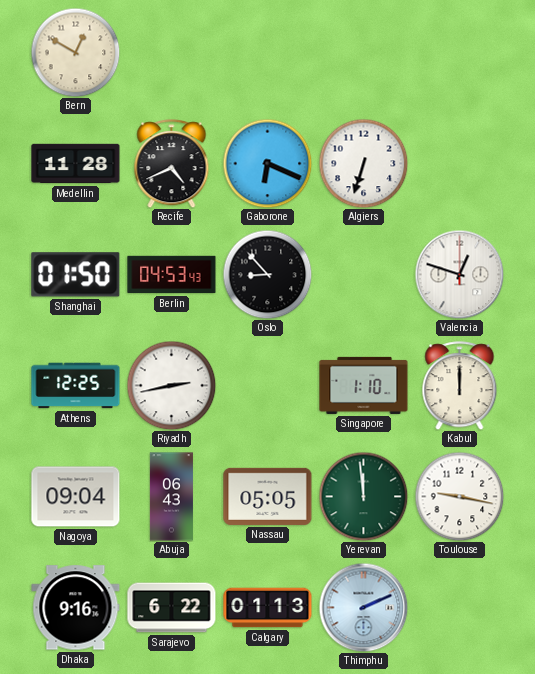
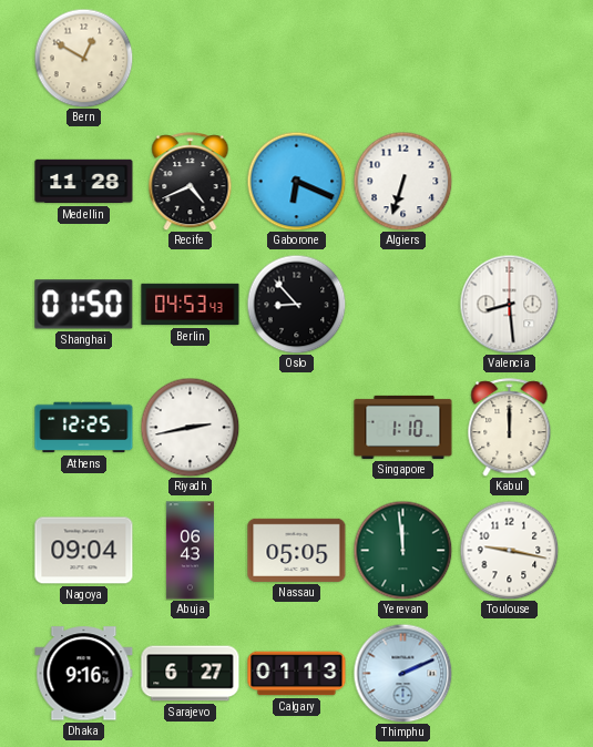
Valencia: 12:48 -> 8:29
Sarajevo: 6:22 -> 6:27
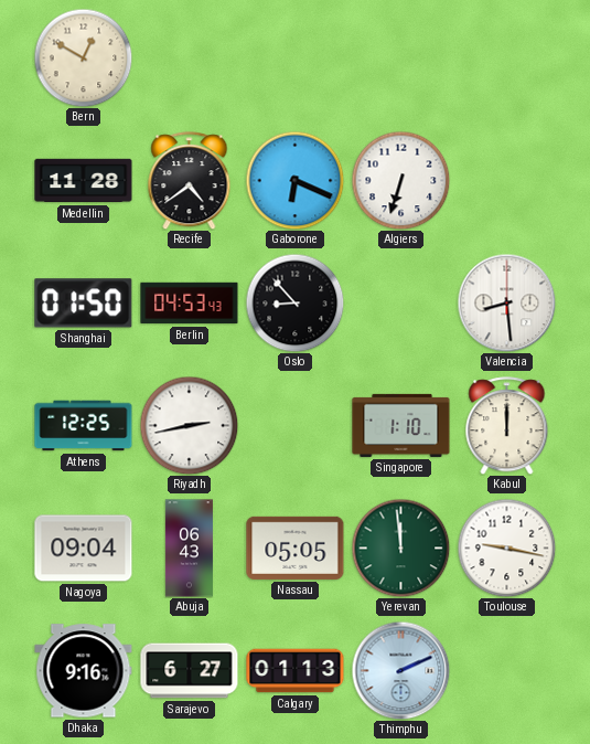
Recife: 4:41 -> 4:39
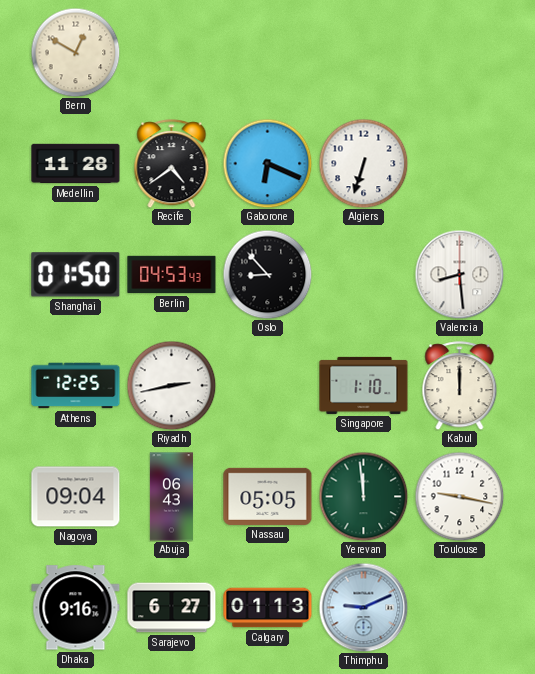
Thimphu: 2:11 -> 9:11
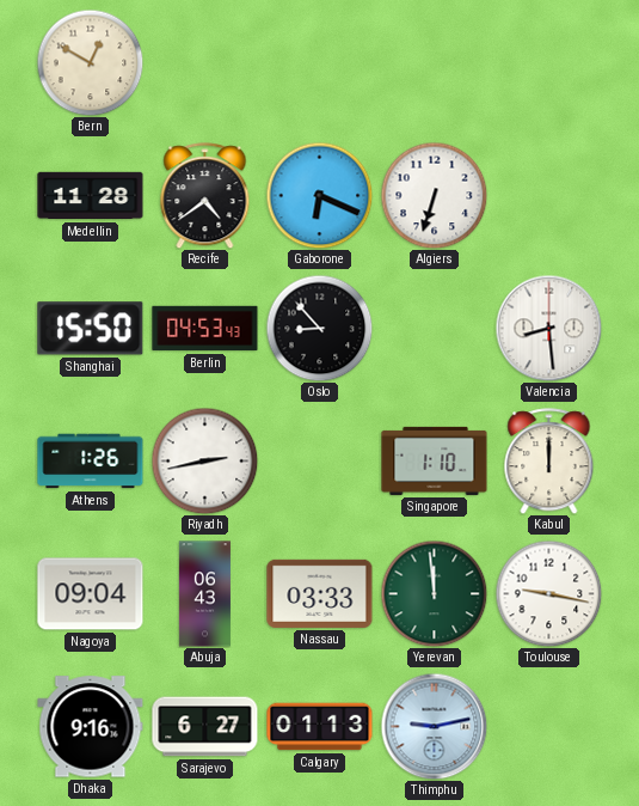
Shanghai: 01:50 -> 15:50
Athens: 12:25 -> 1:26
Nassau: 05:05 -> 03:33
Thimphu: 9:11 -> 9:13
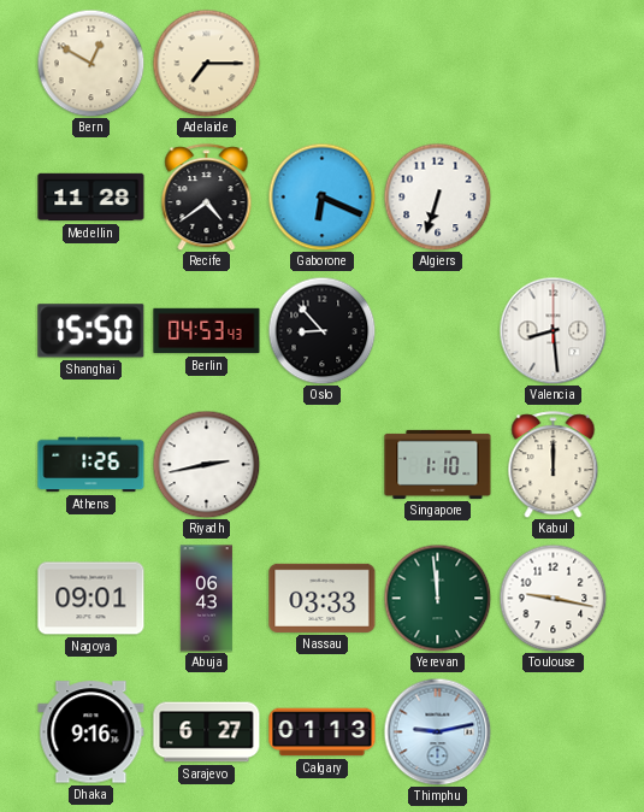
Adelaide: none -> 7:15
Nagoya: 09:04 -> 09:01
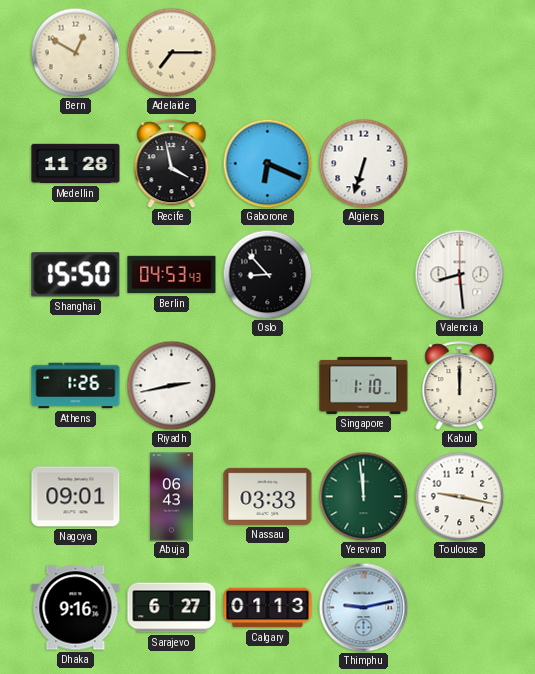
Recife: 4:39 -> 3:58
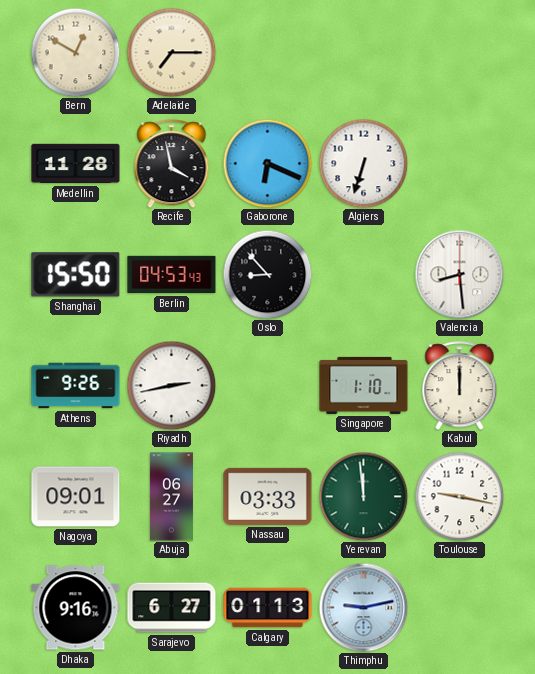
Athens: 1:26 -> 9:26
Abuja: 06:43 -> 06:27
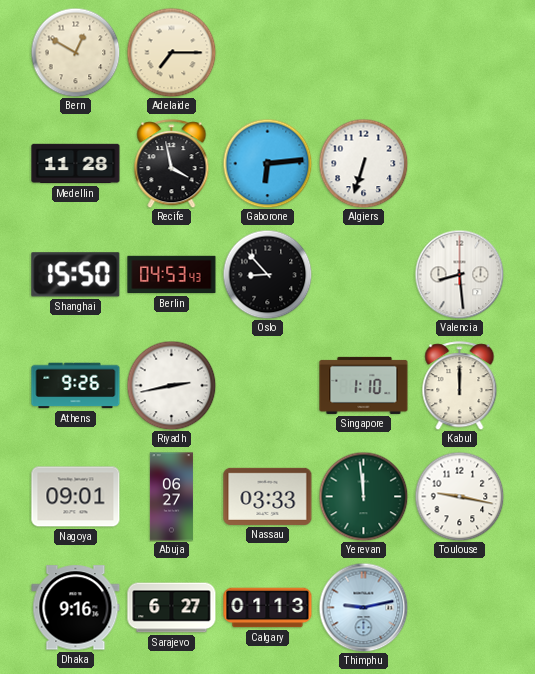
Gaborone: 6:19 -> 6:14
